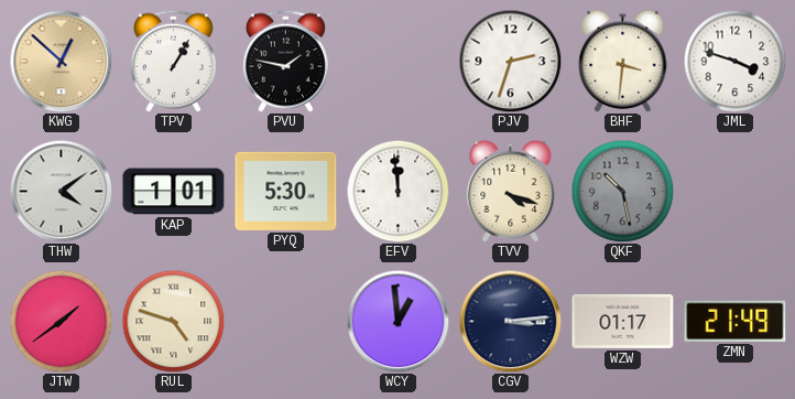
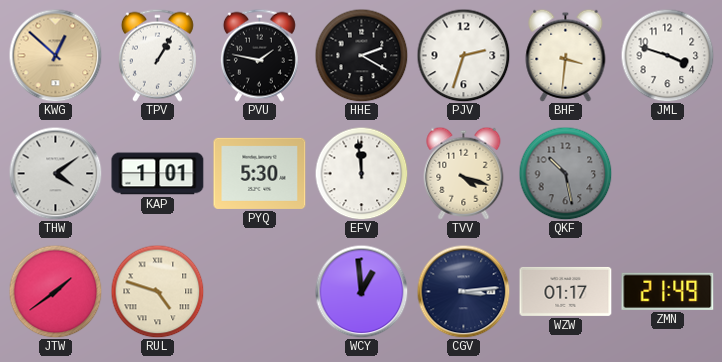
HHE: none -> 2:20
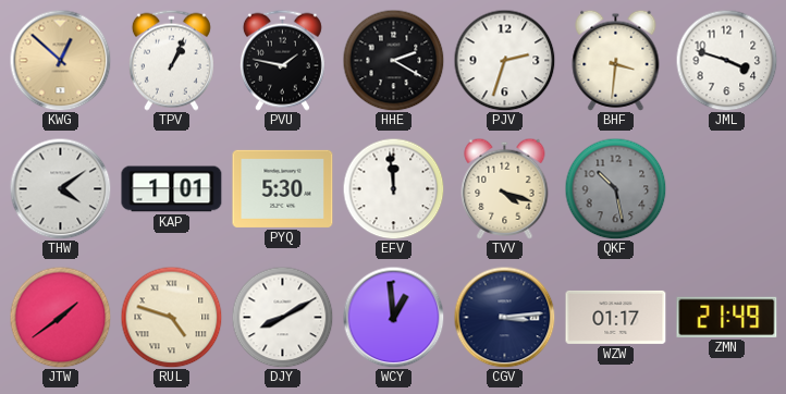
TPV: 1:05 -> 1:04
DJY: none -> 8:10
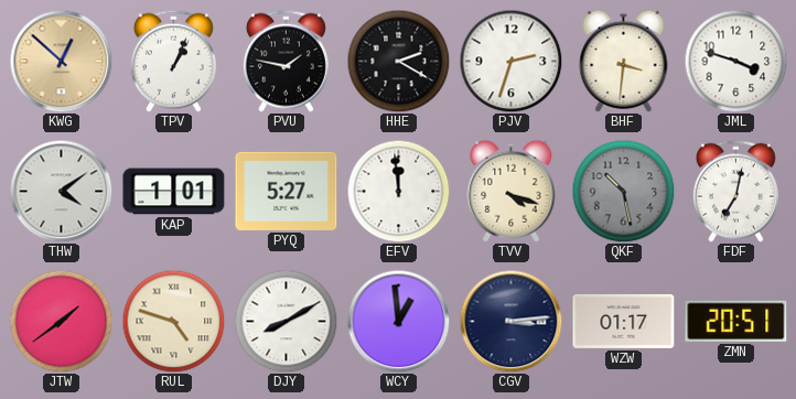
PYQ: 5:30 -> 5:27
FDF: none -> 7:02
ZMN: 21:49 -> 20:51
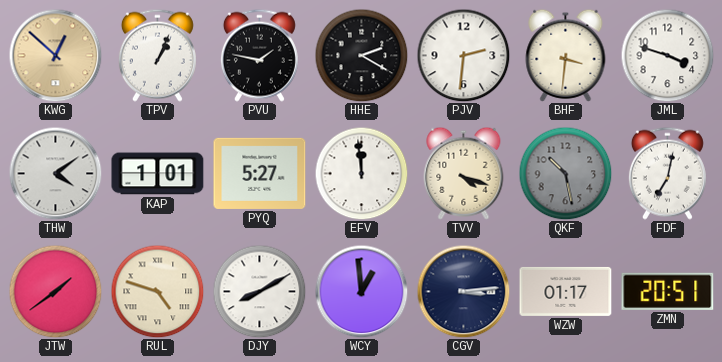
PJV: 2:33 -> 2:31
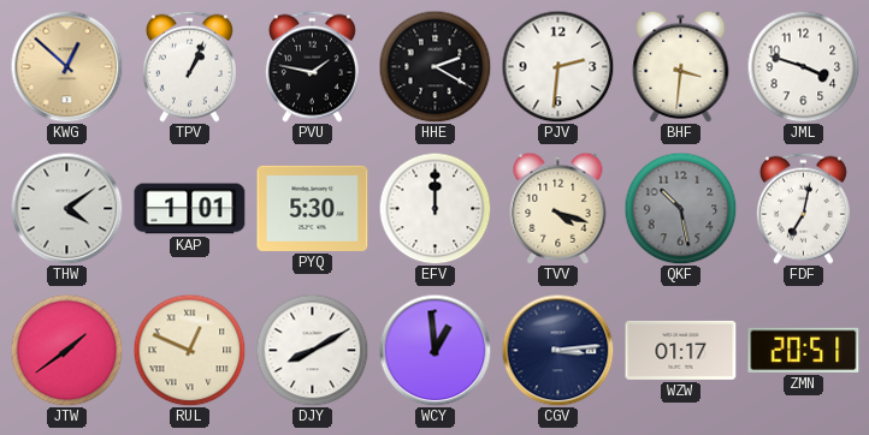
PYQ: 5:27 -> 5:30
EFV: 11:59 -> 12:00
RUL: 4:48 -> 12:49
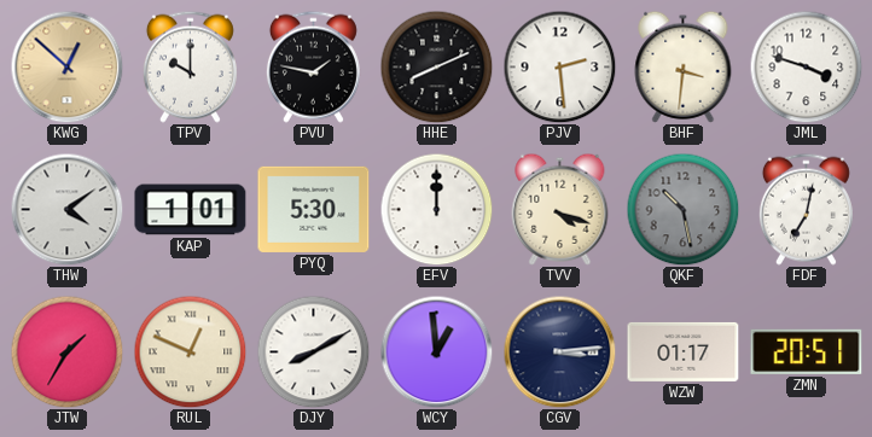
TPV: 1:04 -> 10:00
HHE: 2:20 -> 8:11
PJV: 2:31 -> 2:29
JTW: 1:39 -> 1:35
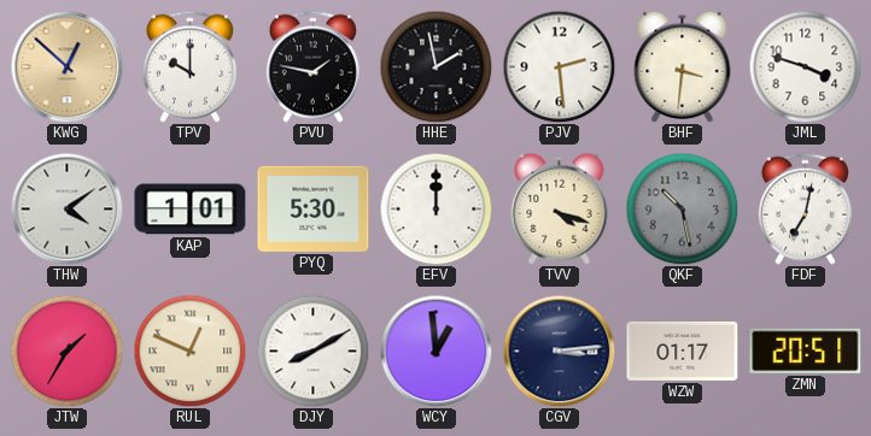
HHE: 8:11 -> 1:58
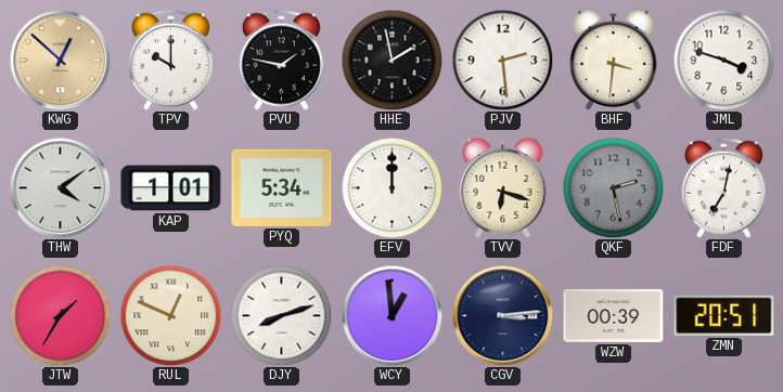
PYQ: 5:30 -> 5:34
TVV: 4:18 -> 6:18
QKF: 10:28 -> 2:28
DJY: 8:10 -> 8:12
WZW: 01:17 -> 00:39
